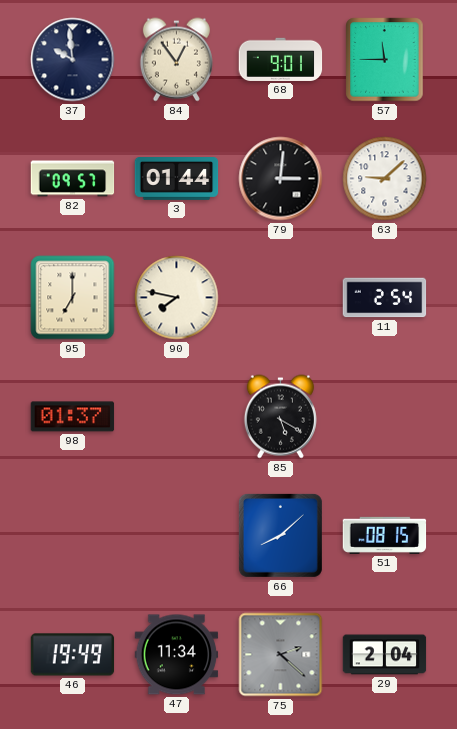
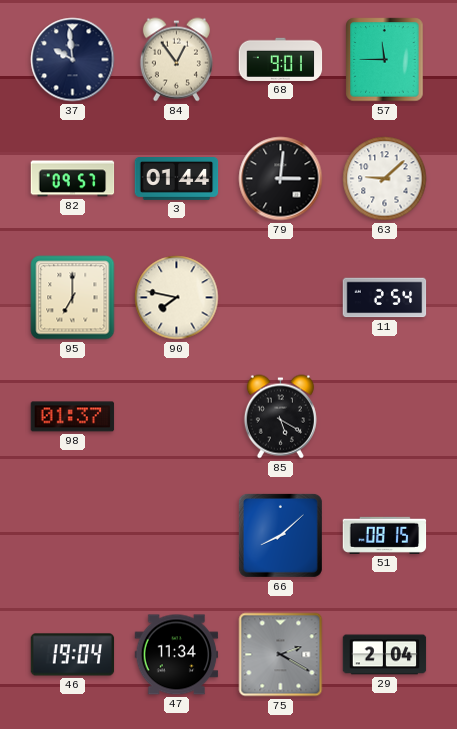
46: 19:49 -> 19:04
75: 2:22 -> 2:20
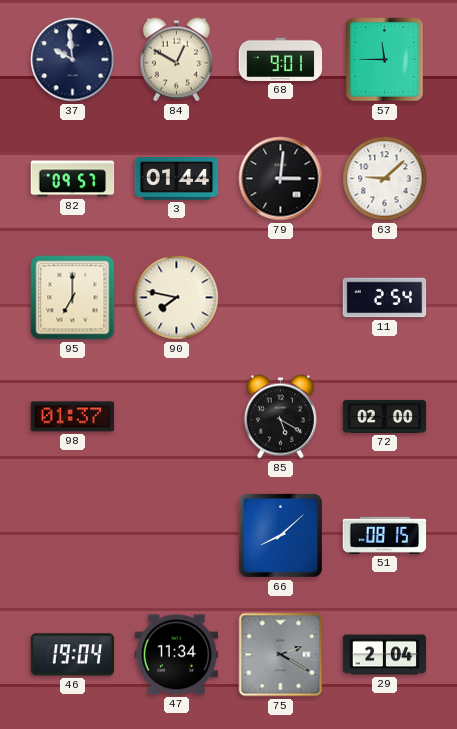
84: 12:54 -> 12:50
72: none -> 02:00
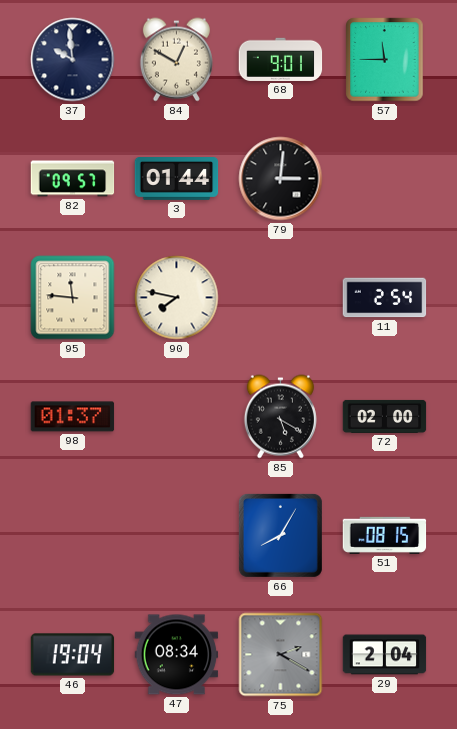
63: 9:08 -> none
95: 7:00 -> 11:46
66: 8:08 -> 8:05
47: 11:34 -> 08:34
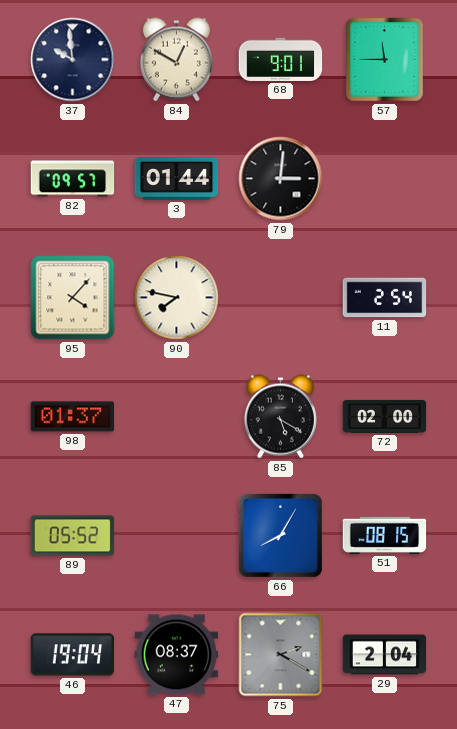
95: 11:46 -> 4:07
89: none -> 05:52
47: 08:34 -> 08:37
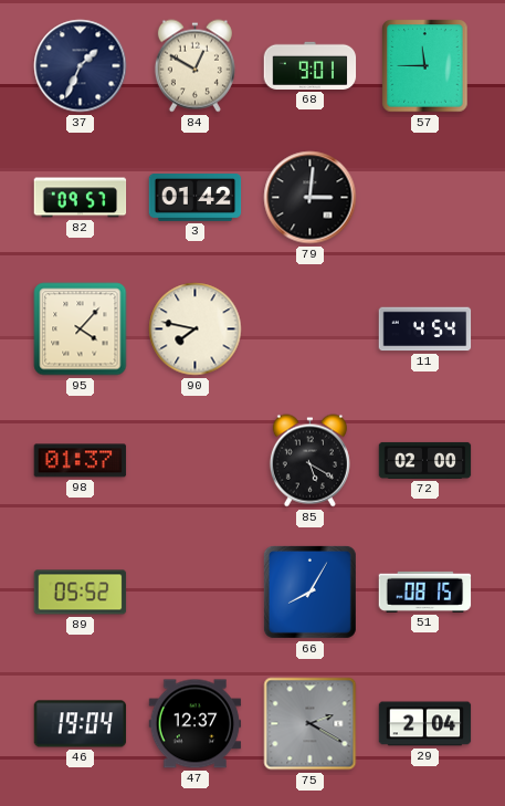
37: 9:59 -> 1:34
3: 01:44 -> 01:42
11: 2:54 -> 4:54
47: 08:37 -> 12:37
